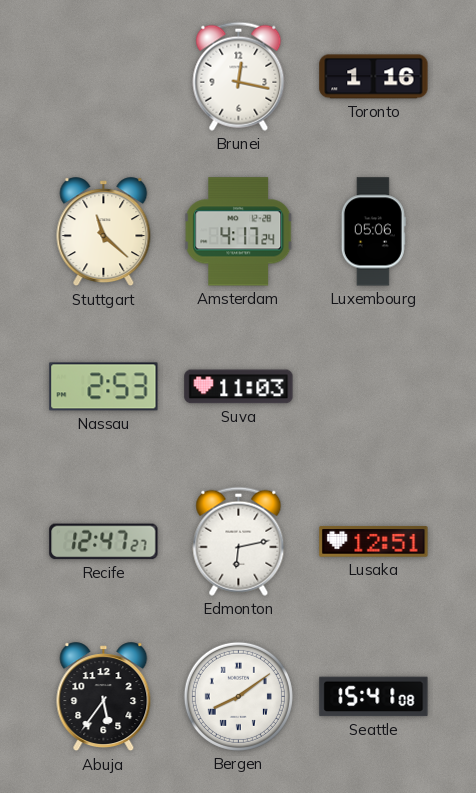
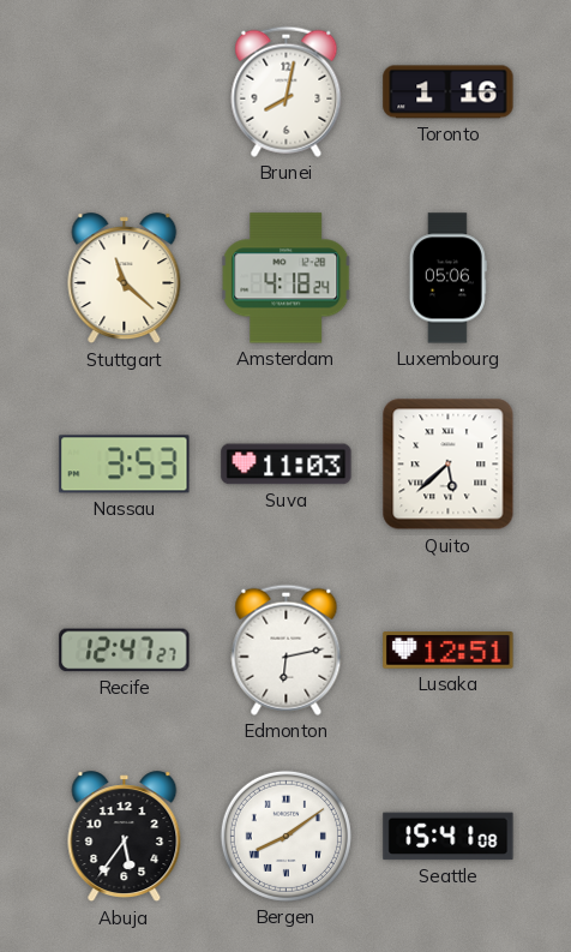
Brunei: 12:17 -> 8:02
Amsterdam: 4:17 -> 4:18
Nassau: 2:53 -> 3:53
Quito: none -> 5:38
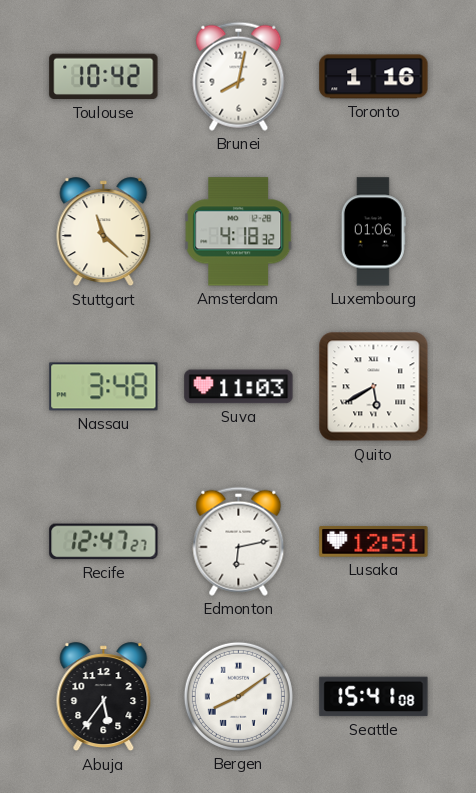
Toulouse: none -> 10:42
Amsterdam: 4:18:24 -> 4:18:32
Luxembourg: 05:06 -> 01:06
Nassau: 3:53 -> 3:48
Quito: 5:38 -> 5:40
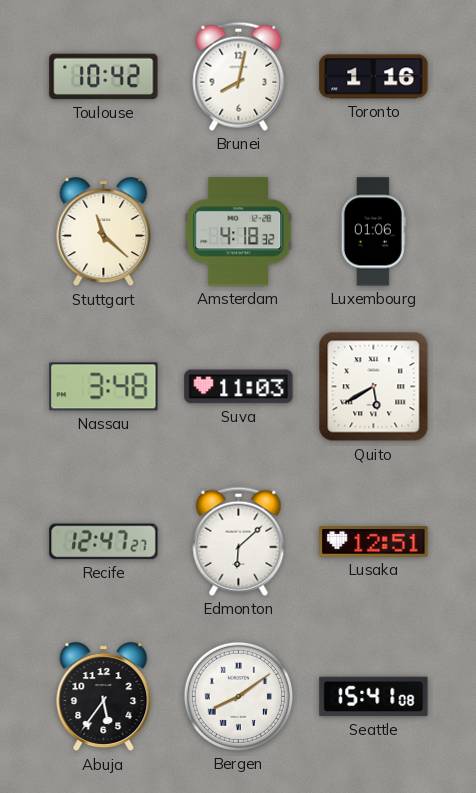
Edmonton: 6:13 -> 6:08
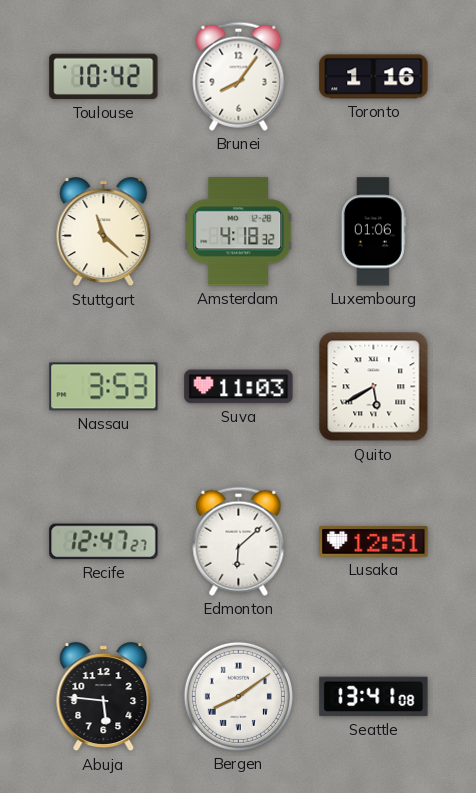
Brunei: 8:02 -> 8:06
Nassau: 3:48 -> 3:53
Abuja: 5:36 -> 5:46
Seattle: 15:41 -> 13:41
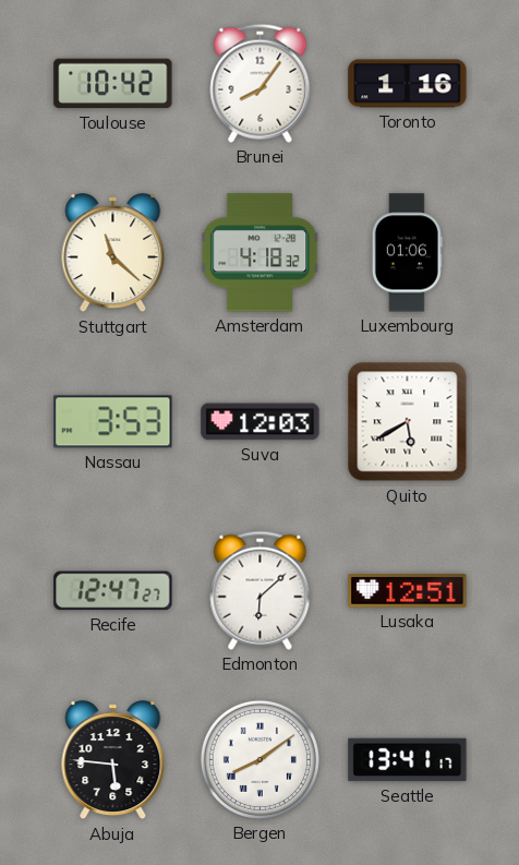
Suva: 11:03 -> 12:03
Seattle: 13:41:08 -> 13:41:17
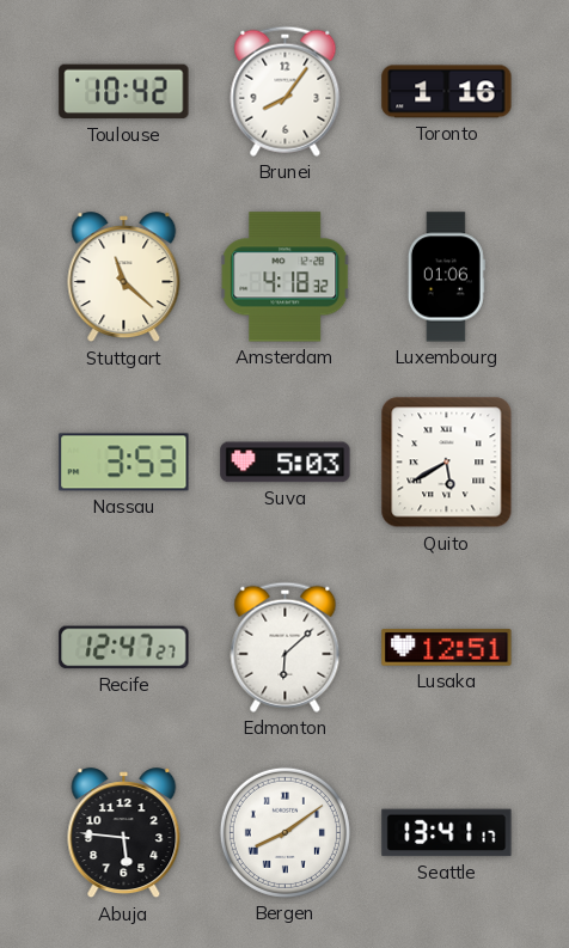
Suva: 12:03 -> 5:03
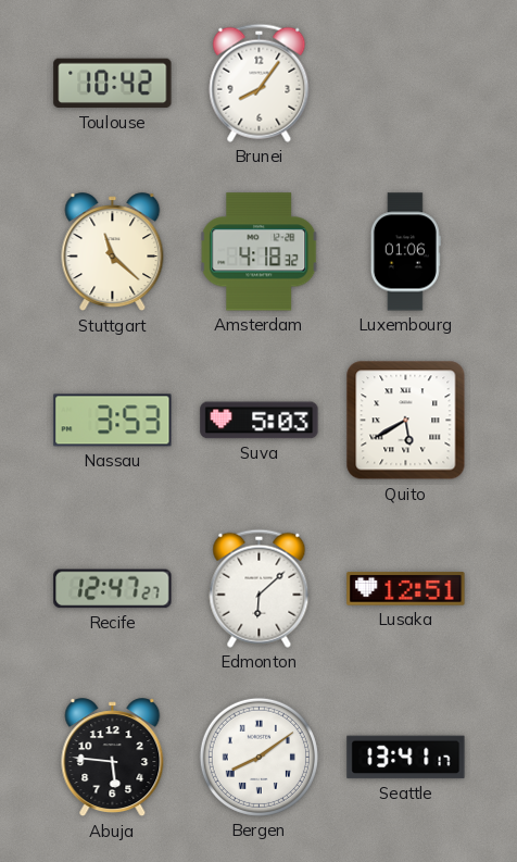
Toronto: 1:16 -> none
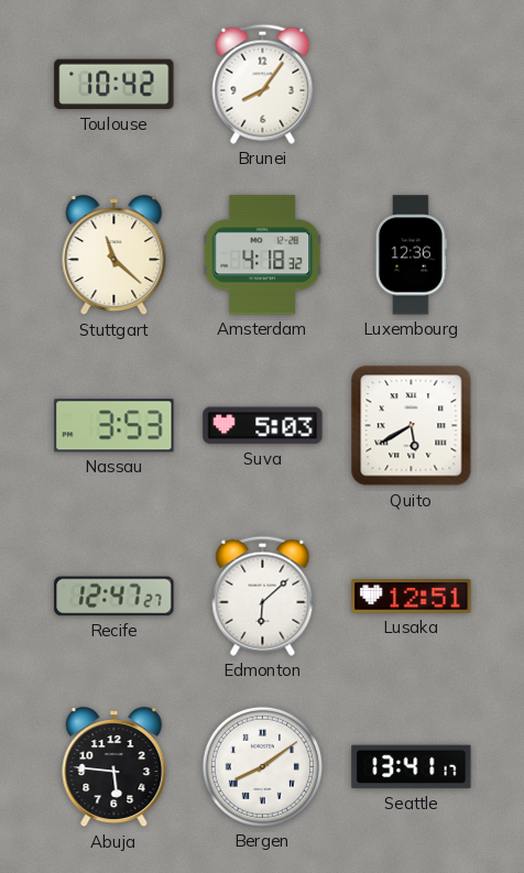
Luxembourg: 01:06 -> 12:36
